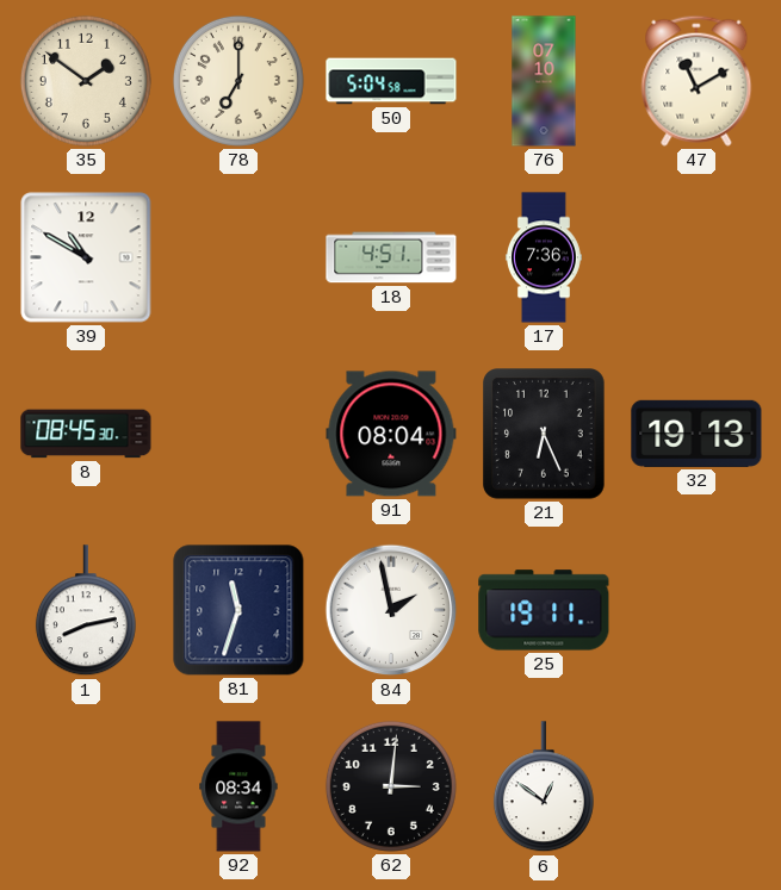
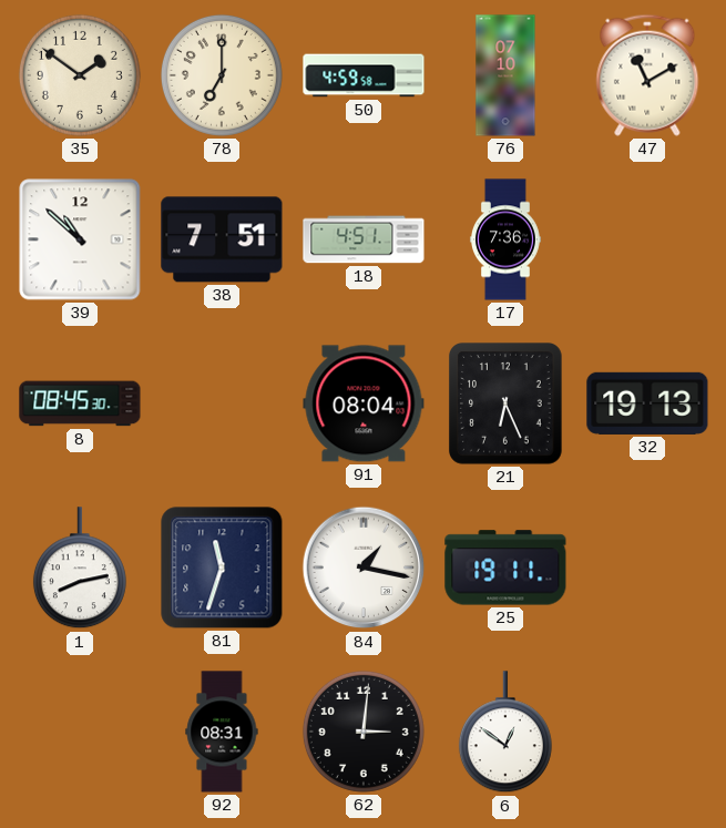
50: 5:04 -> 4:59
39: 10:50 -> 10:52
38: none -> 7:51
84: 1:58 -> 1:17
92: 08:34 -> 08:31
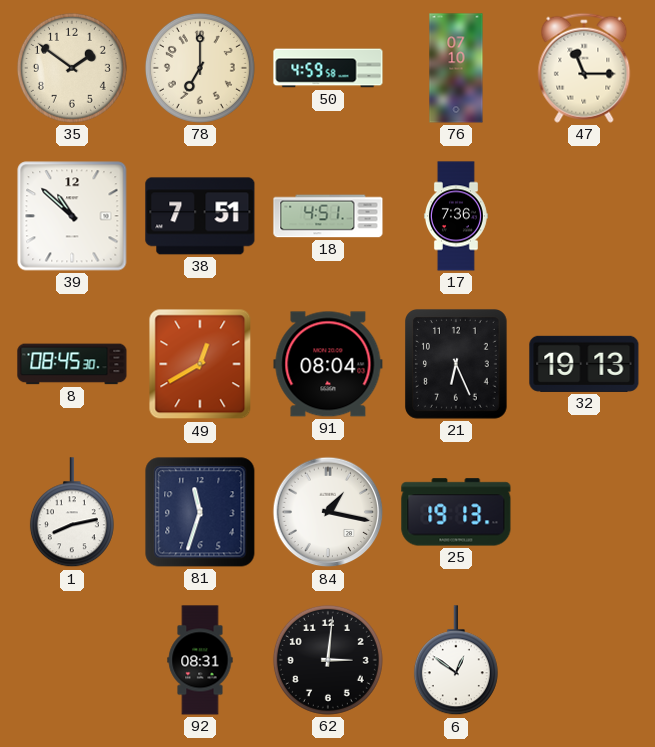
47: 11:10 -> 11:15
49: none -> 12:40
25: 19:11 -> 19:13
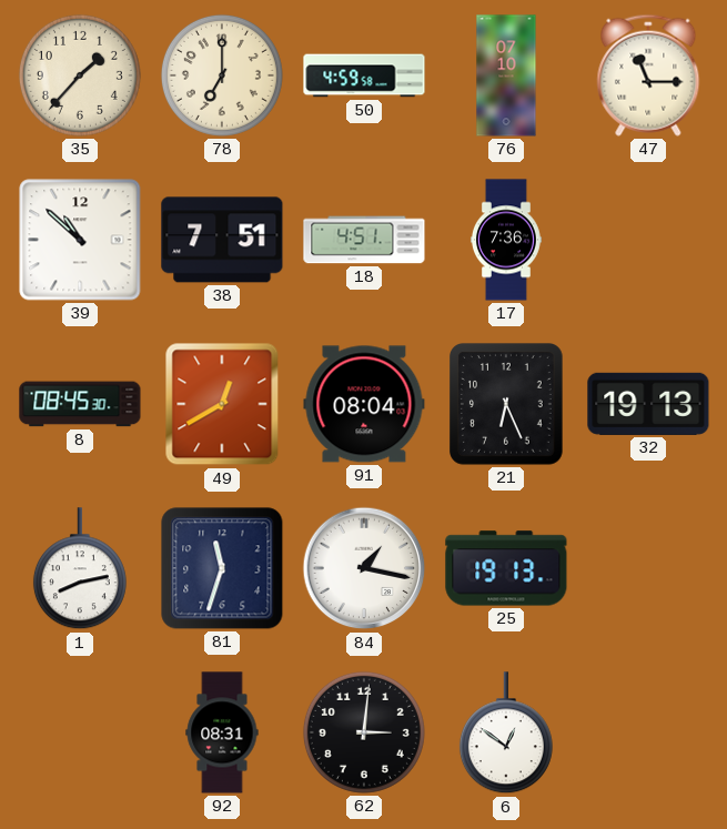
35: 1:51 -> 1:37
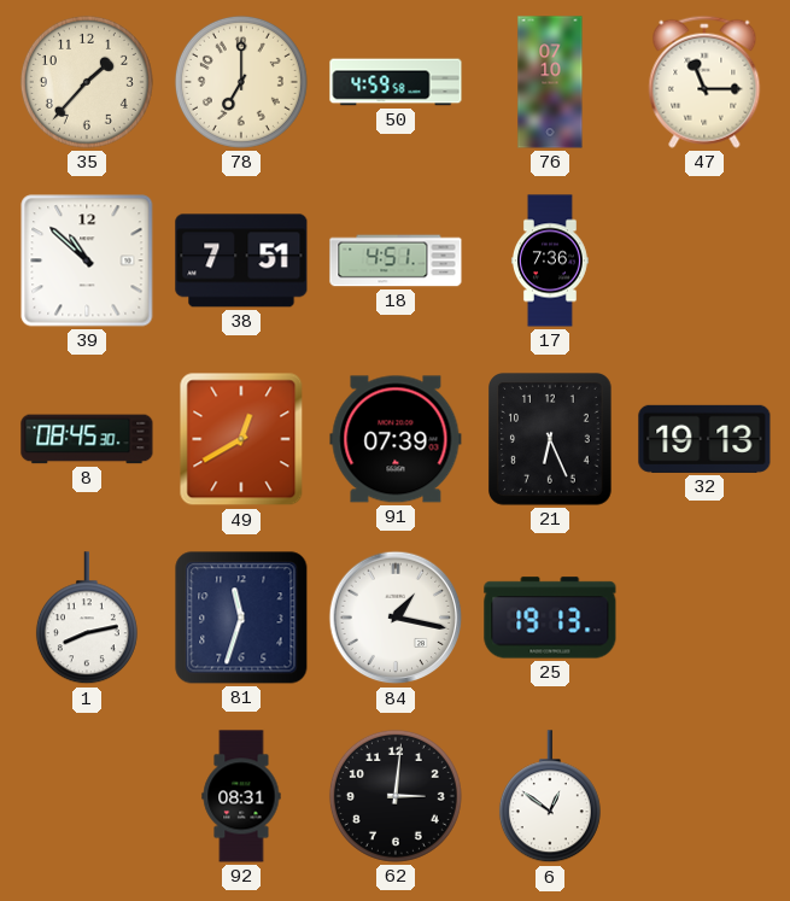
91: 08:04 -> 07:39
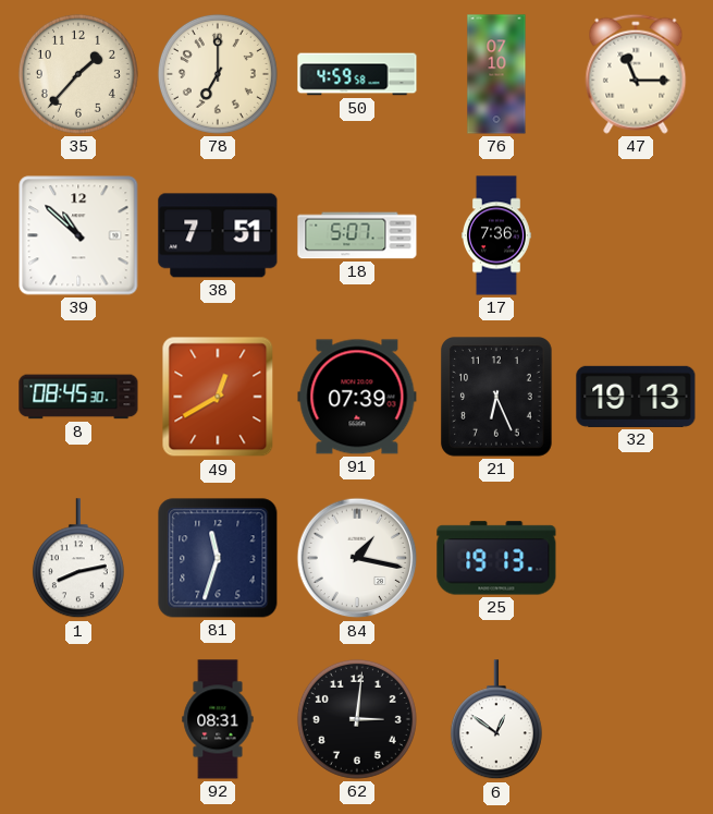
18: 4:51 -> 5:07
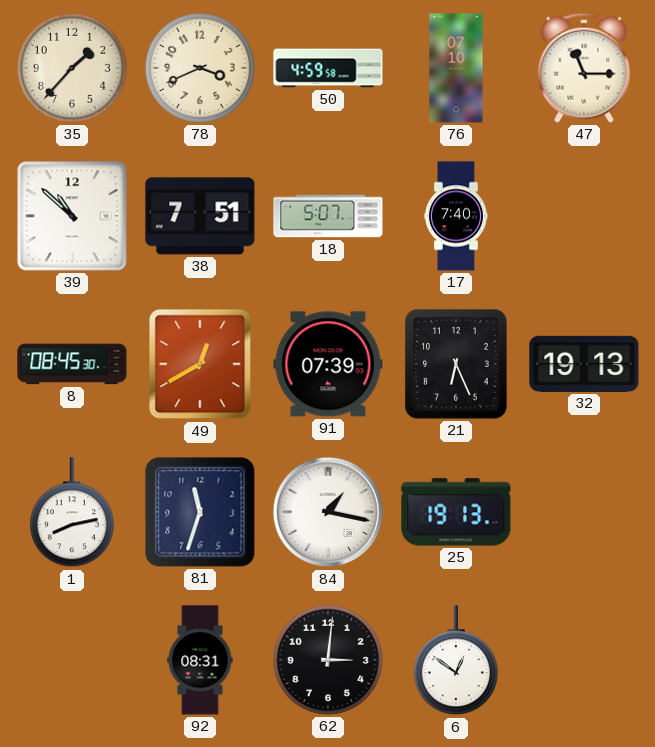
78: 7:00 -> 3:41
17: 7:36 -> 7:40
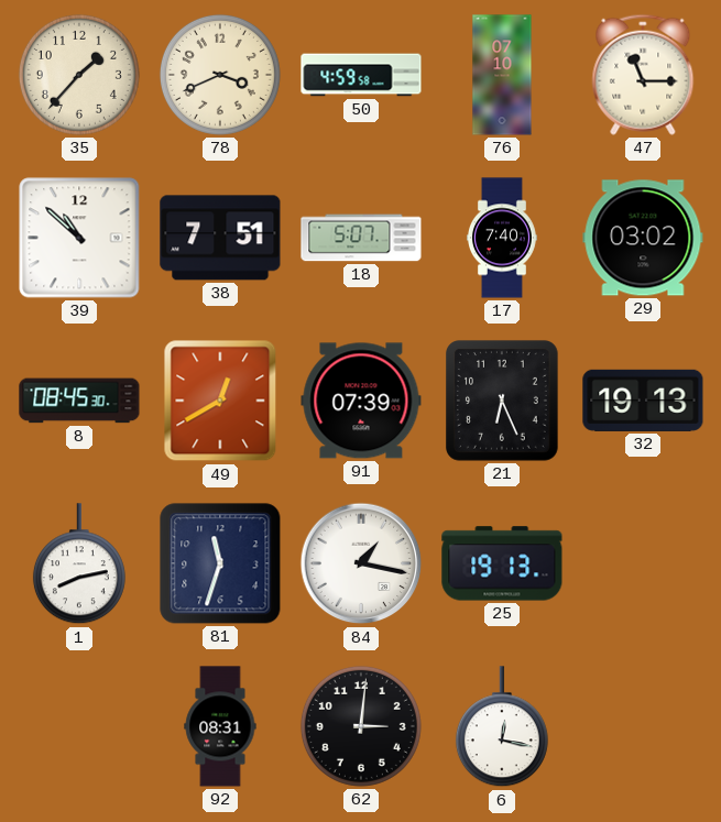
29: none -> 03:02
6: 12:51 -> 12:17
